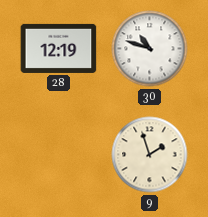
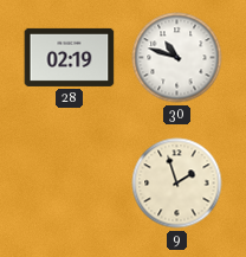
28: 12:19 -> 02:19
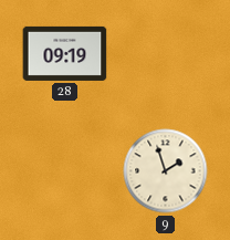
28: 02:19 -> 09:19
30: 10:48 -> none
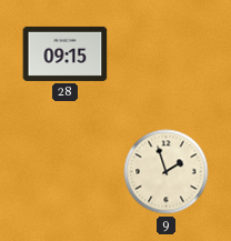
28: 09:19 -> 09:15
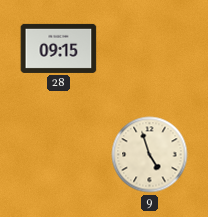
9: 1:57 -> 4:57
